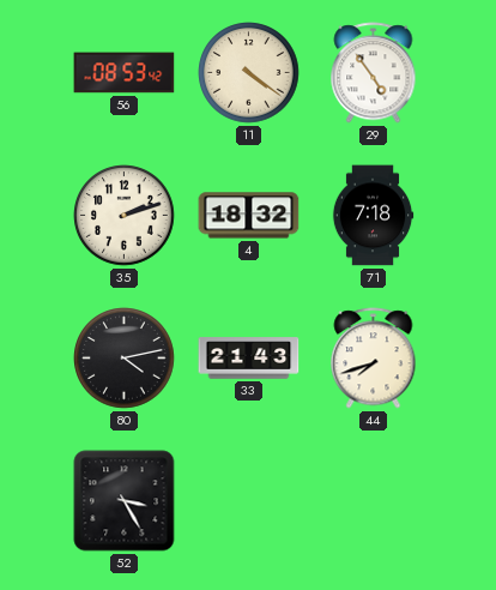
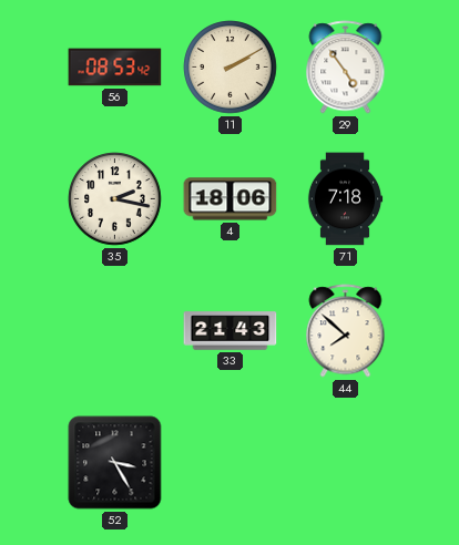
11: 4:21 -> 2:10
35: 2:12 -> 2:17
4: 18:32 -> 18:06
80: 4:13 -> none
44: 7:42 -> 7:52
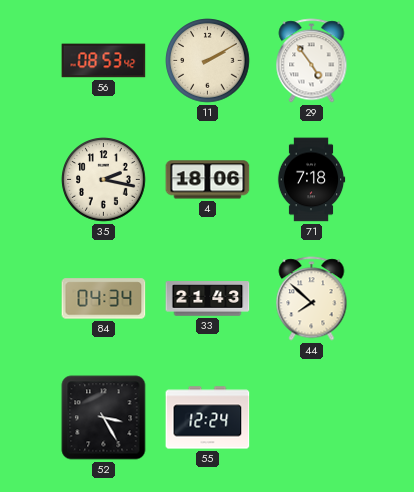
84: none -> 04:34
55: none -> 12:24
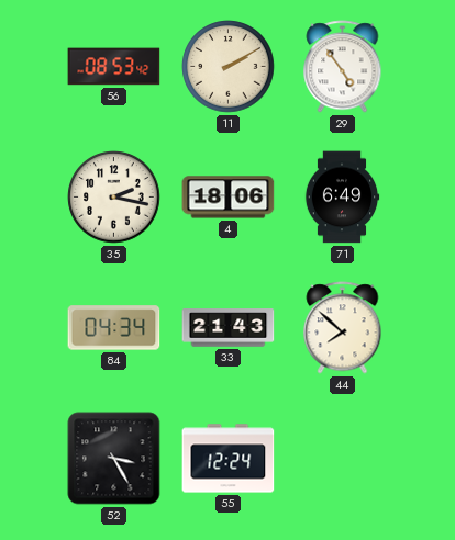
71: 7:18 -> 6:49
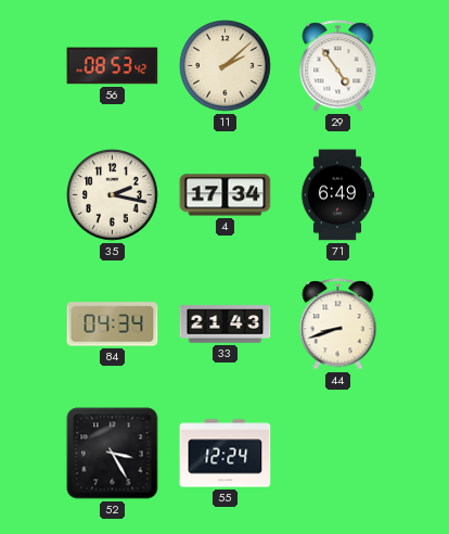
11: 2:10 -> 2:08
4: 18:06 -> 17:34
44: 7:52 -> 8:42
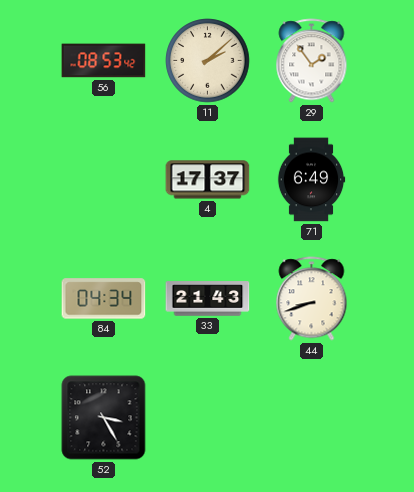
29: 4:54 -> 1:54
35: 2:17 -> none
4: 17:34 -> 17:37
55: 12:24 -> none
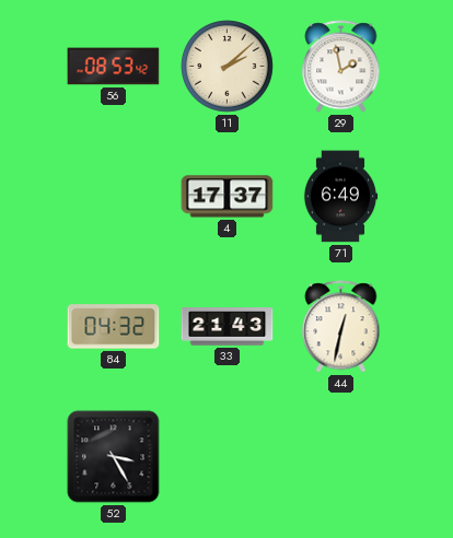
29: 1:54 -> 1:58
84: 04:34 -> 04:32
44: 8:42 -> 12:32
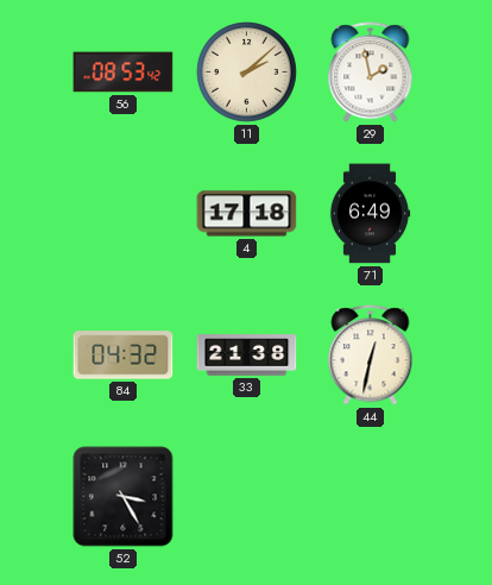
4: 17:37 -> 17:18
33: 21:43 -> 21:38
